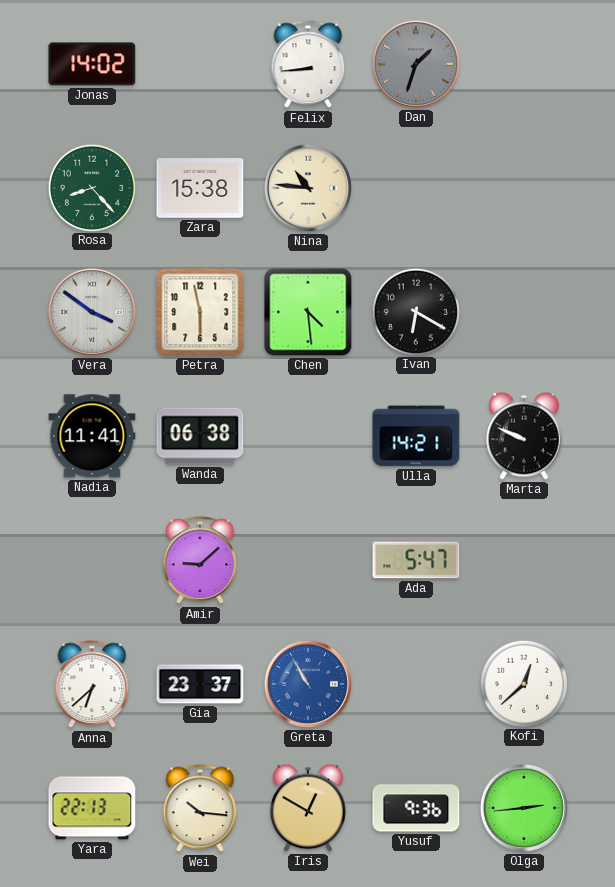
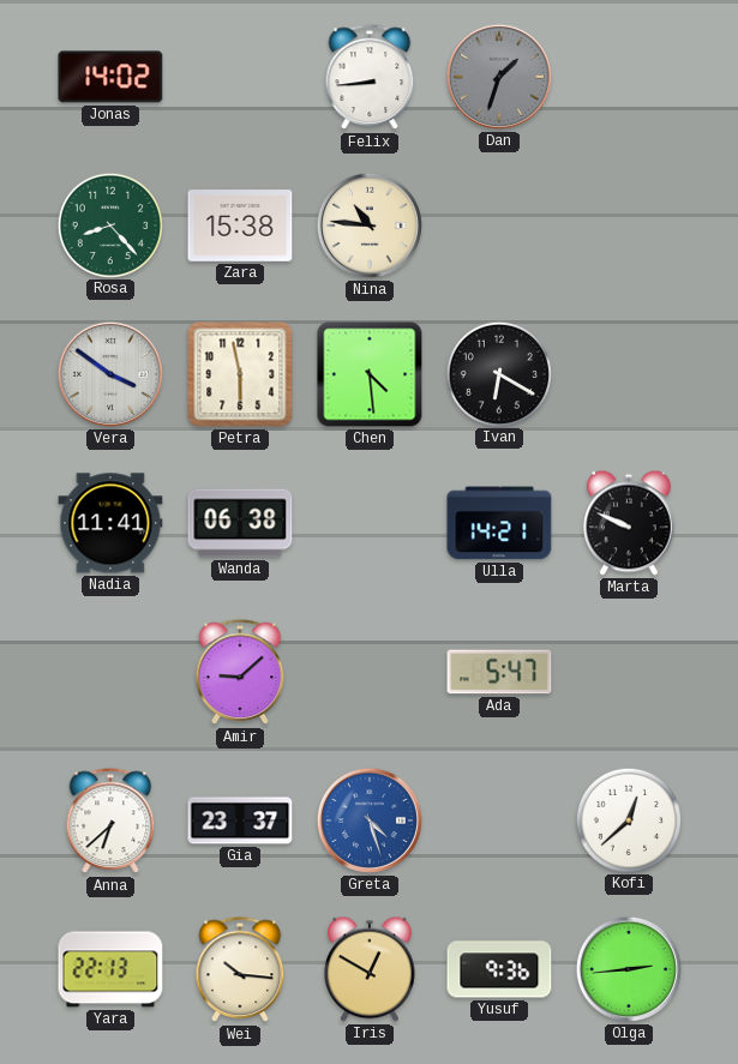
Greta: 10:55 -> 4:27
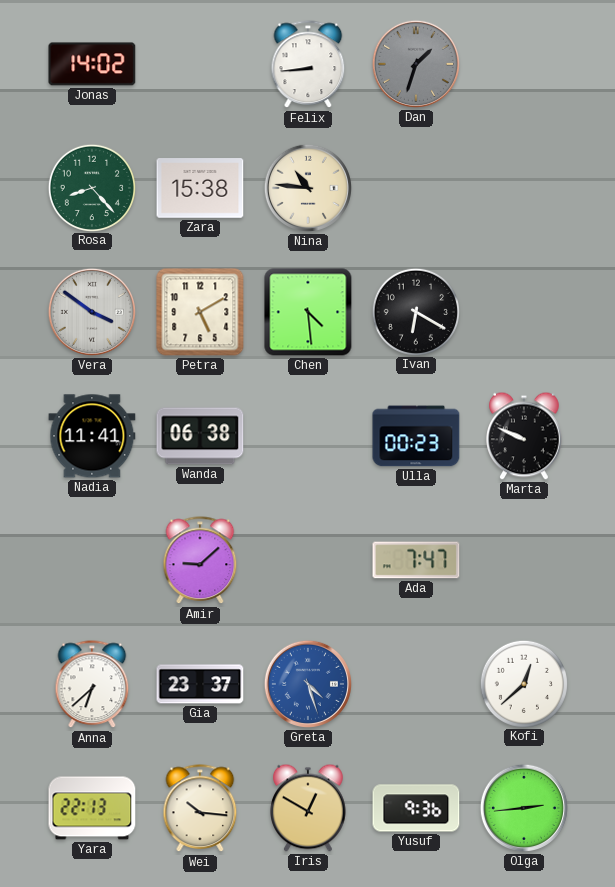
Petra: 5:58 -> 5:10
Ulla: 14:21 -> 00:23
Ada: 5:47 -> 7:47
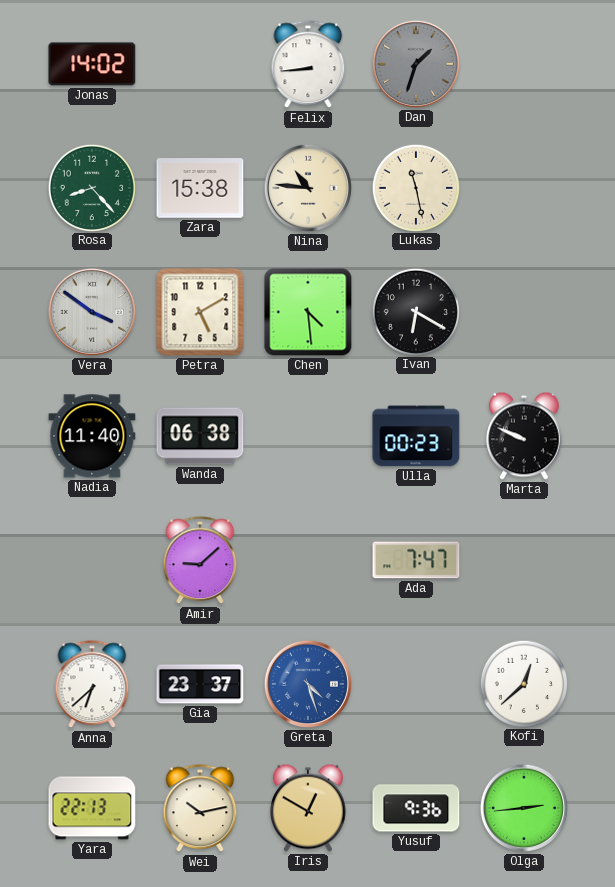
Lukas: none -> 11:28
Nadia: 11:41 -> 11:40
Wei: 10:16 -> 10:13
